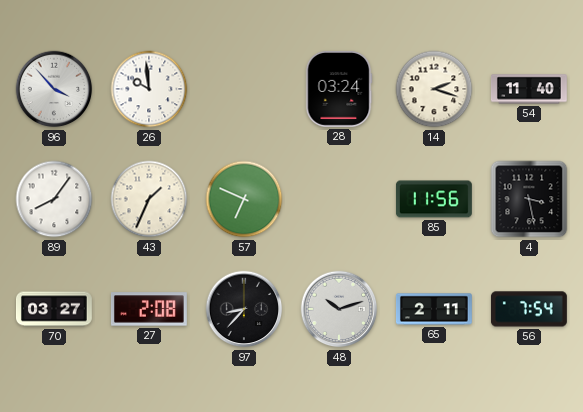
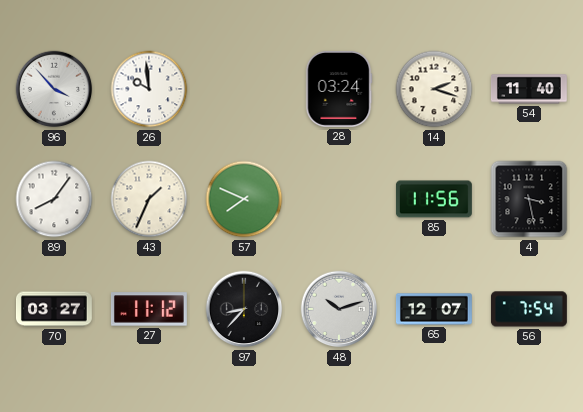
57: 6:49 -> 7:49
27: 2:08 -> 11:12
65: 2:11 -> 12:07
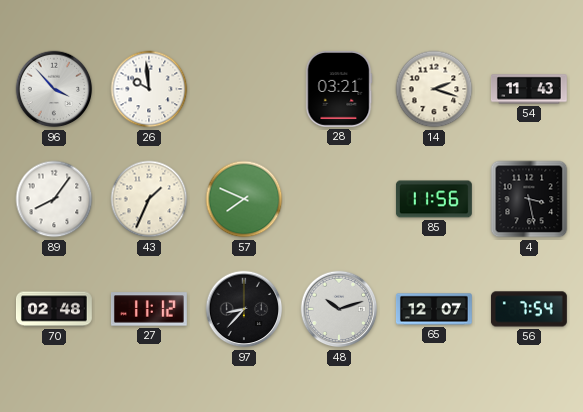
28: 03:24 -> 03:21
54: 11:40 -> 11:43
70: 03:27 -> 02:48
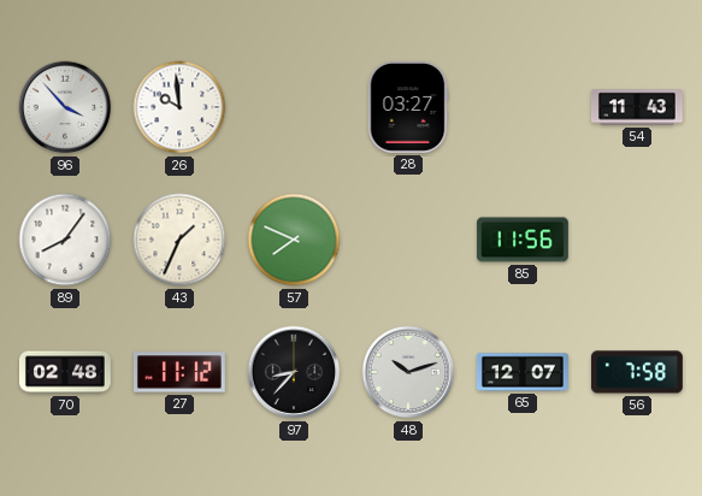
28: 03:21 -> 03:27
14: 2:18 -> none
4: 3:28 -> none
56: 7:54 -> 7:58
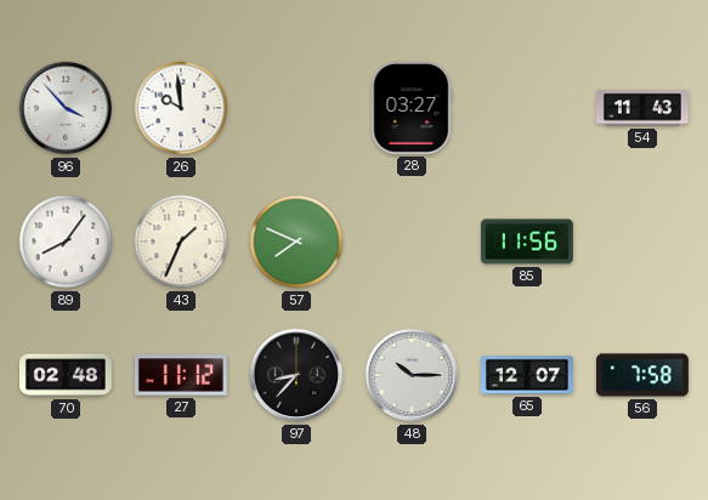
48: 10:12 -> 10:15
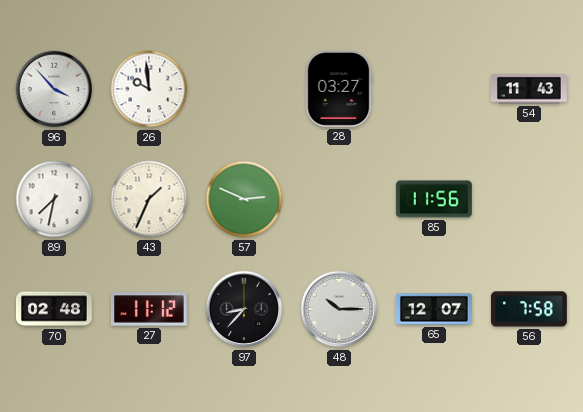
89: 8:06 -> 7:32
57: 7:49 -> 2:49
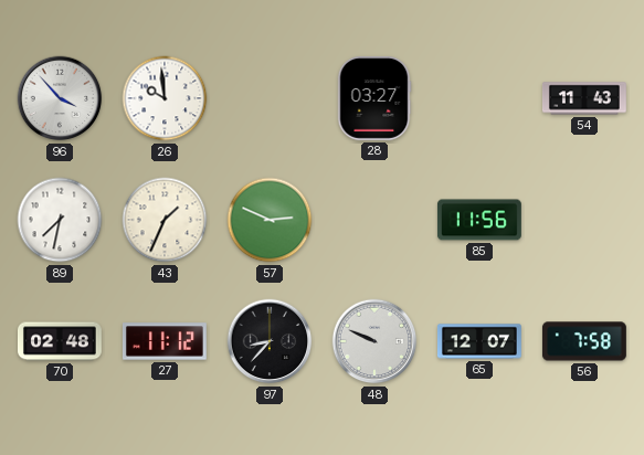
48: 10:15 -> 9:49
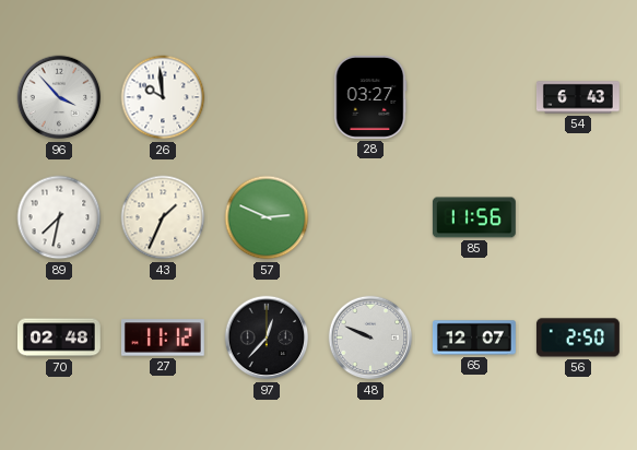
54: 11:43 -> 6:43
97: 8:37 -> 12:37
56: 7:58 -> 2:50
